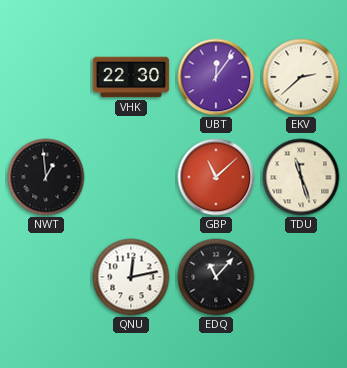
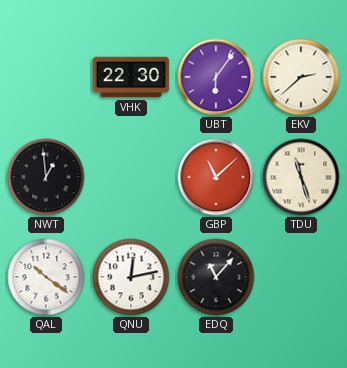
UBT: 12:06 -> 6:06
QAL: none -> 10:21
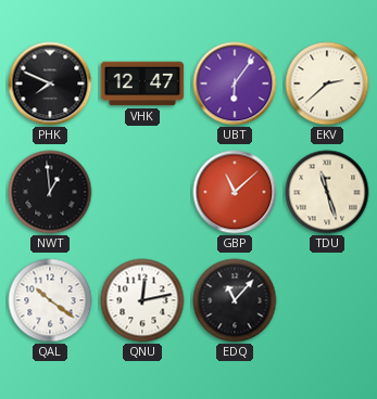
PHK: none -> 7:49
VHK: 22:30 -> 12:47
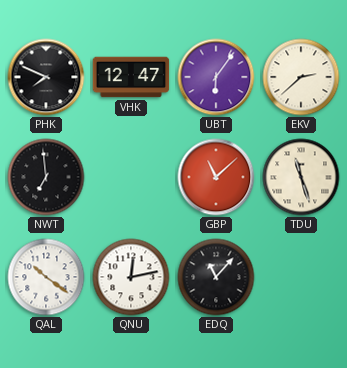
NWT: 12:59 -> 6:59
